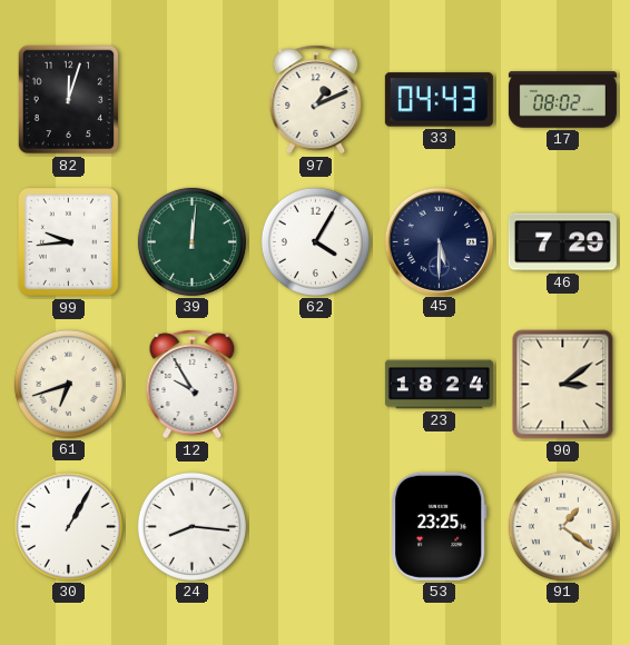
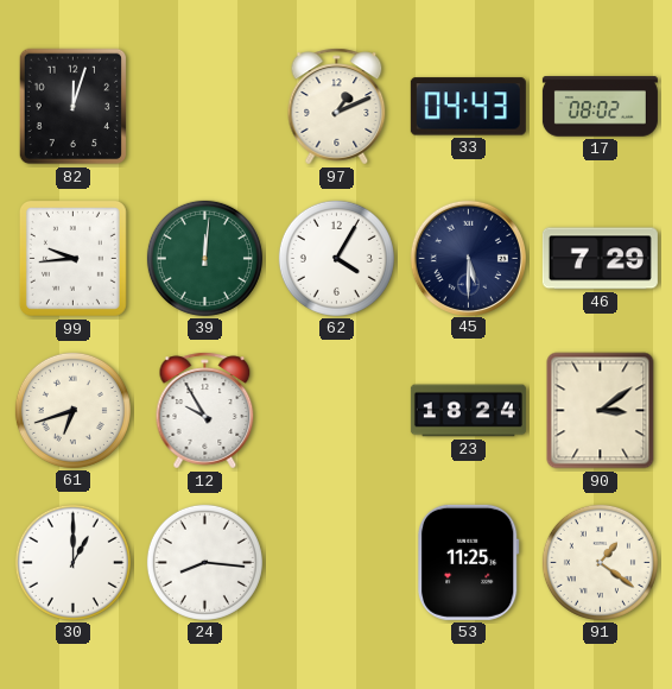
30: 1:05 -> 1:00
53: 23:25 -> 11:25
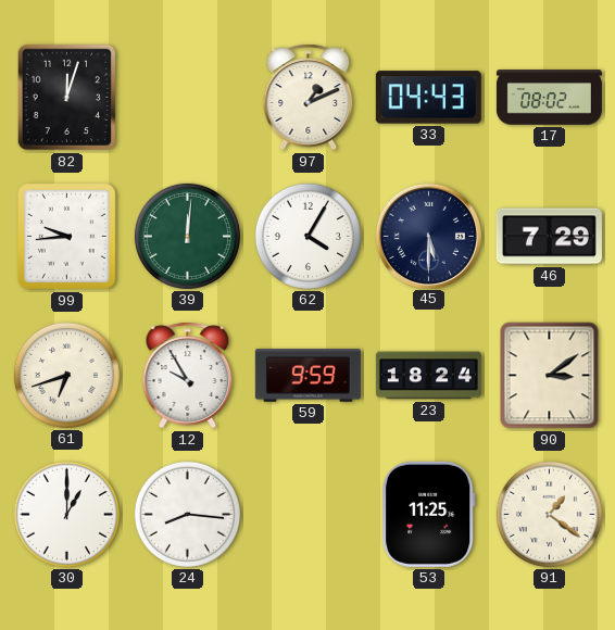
59: none -> 9:59
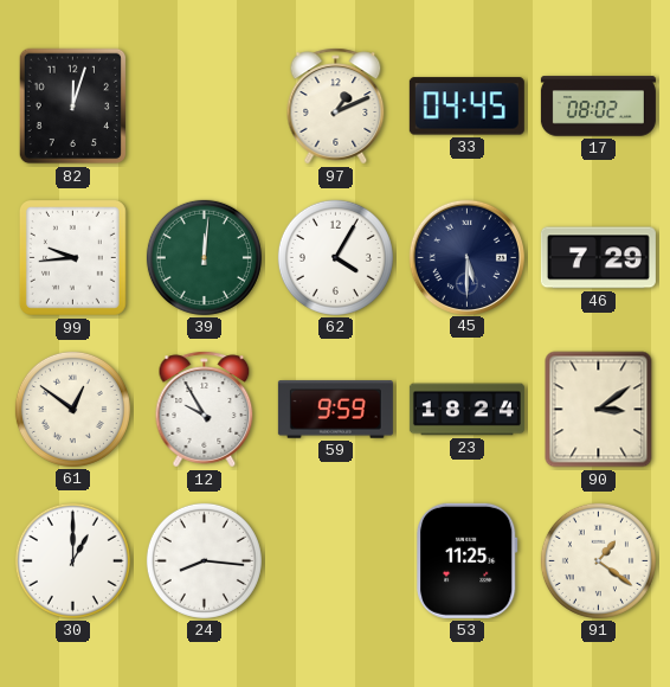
33: 04:43 -> 04:45
61: 6:42 -> 12:51
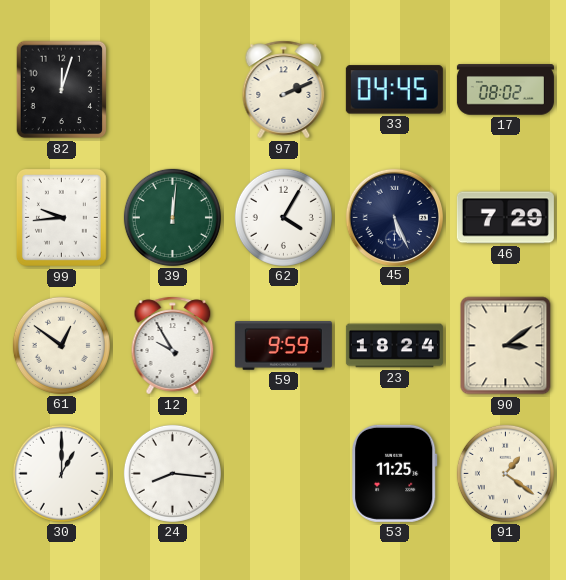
97: 1:11 -> 2:11
45: 5:30 -> 5:26
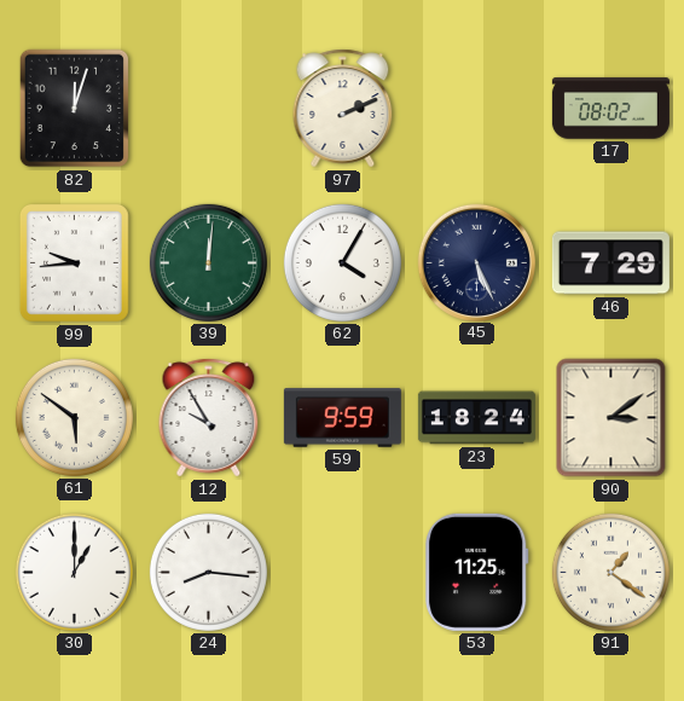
33: 04:45 -> none
61: 12:51 -> 5:51
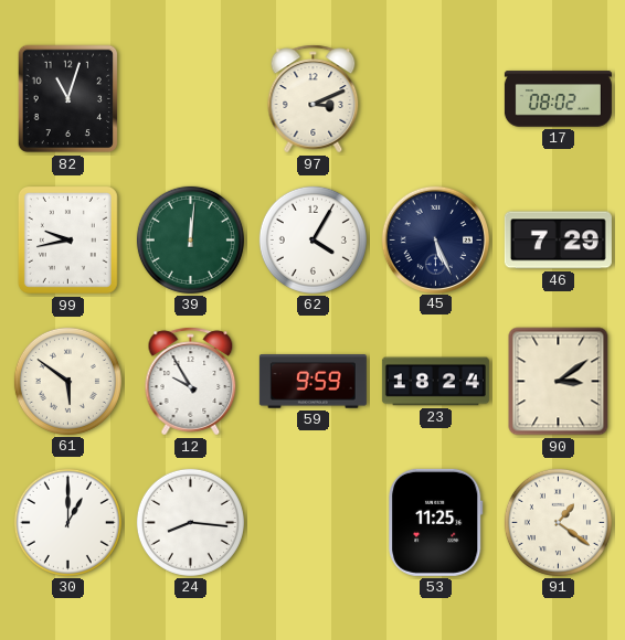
82: 12:03 -> 11:03
97: 2:11 -> 3:11
99: 9:44 -> 9:43
